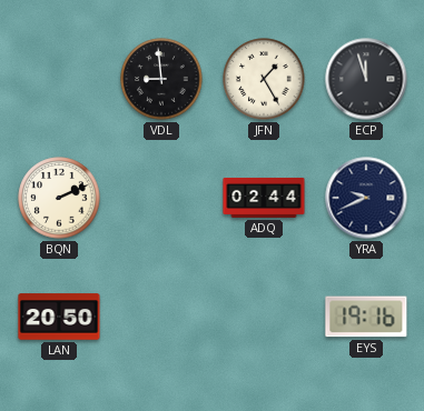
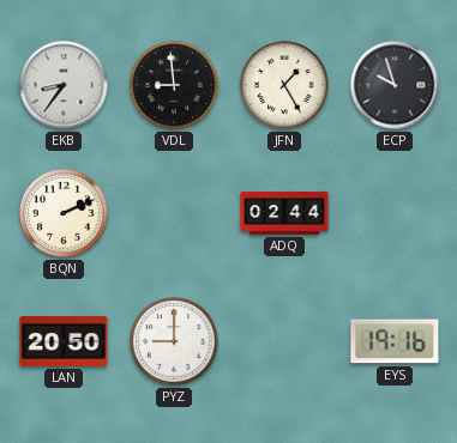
EKB: none -> 8:36
ECP: 11:57 -> 9:57
YRA: 9:41 -> none
PYZ: none -> 9:00
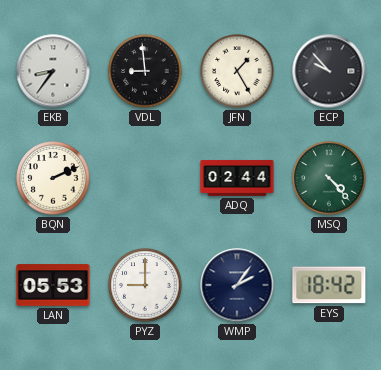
ECP: 9:57 -> 9:53
MSQ: none -> 4:23
LAN: 20:50 -> 05:53
WMP: none -> 2:06
EYS: 19:16 -> 18:42
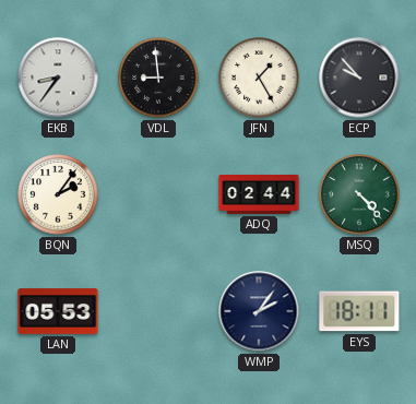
BQN: 2:11 -> 2:06
PYZ: 9:00 -> none
EYS: 18:42 -> 18:11
